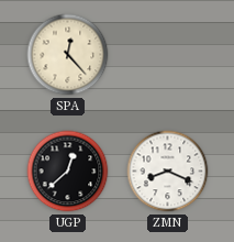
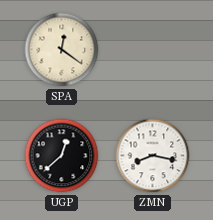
SPA: 12:23 -> 12:21
ZMN: 8:19 -> 8:17
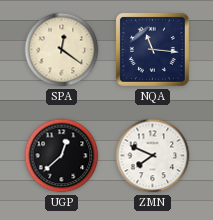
NQA: none -> 11:16
ZMN: 8:17 -> 7:49
